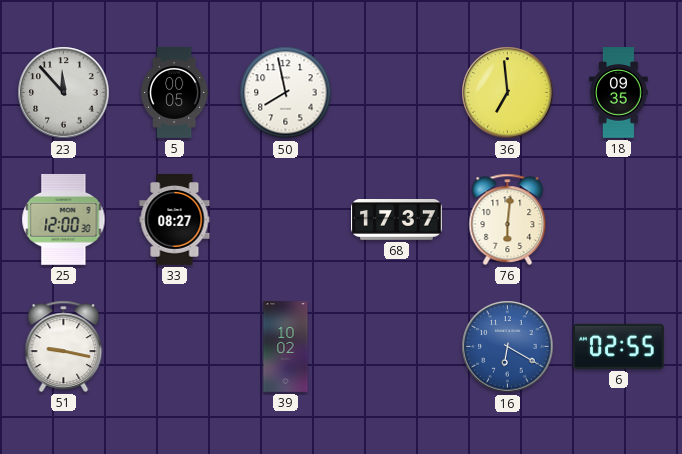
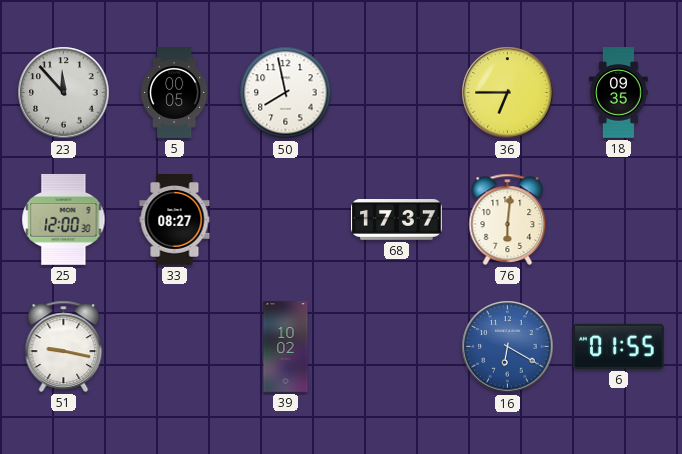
36: 6:59 -> 6:45
6: 02:55 -> 01:55
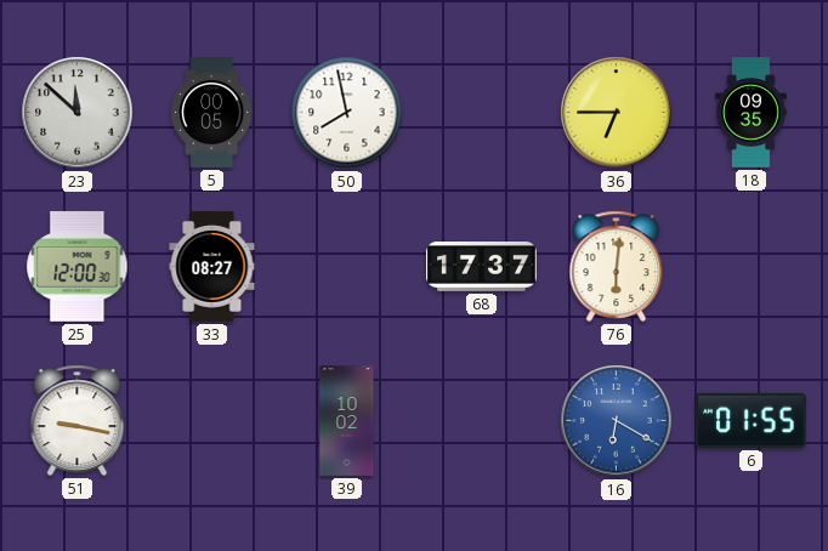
23: 11:53 -> 11:52
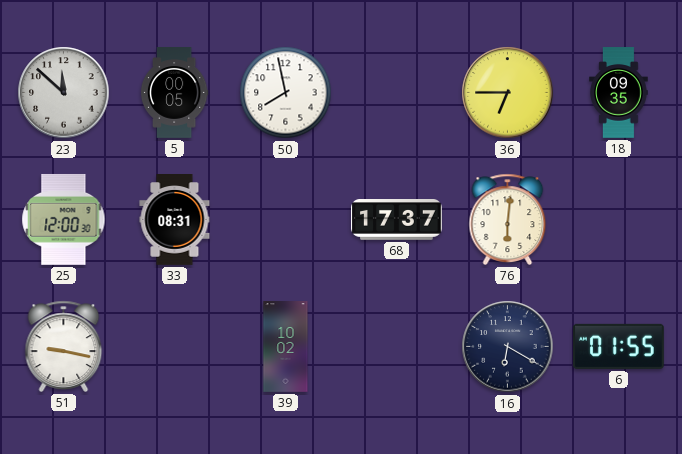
33: 08:27 -> 08:31
16 dial: blue -> navy
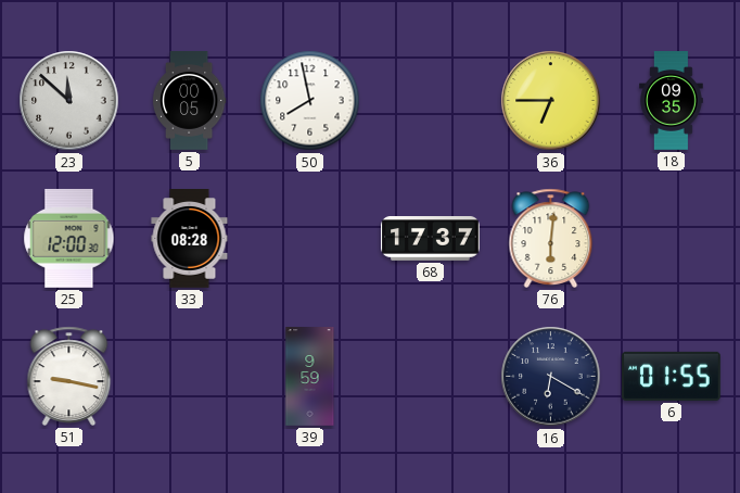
33: 08:31 -> 08:28
39: 10:02 -> 9:59
